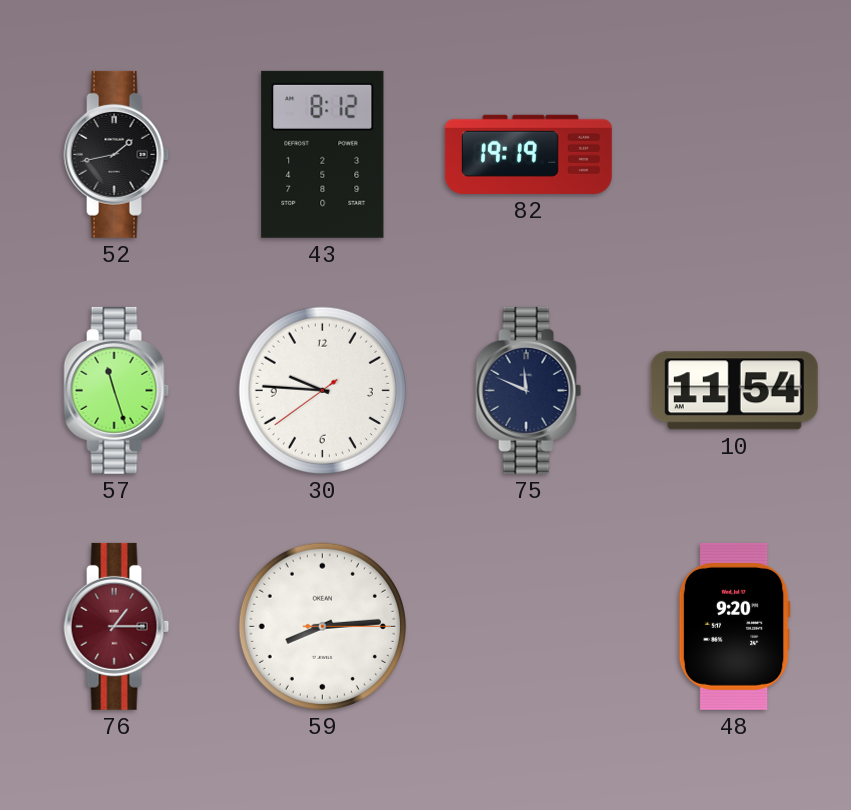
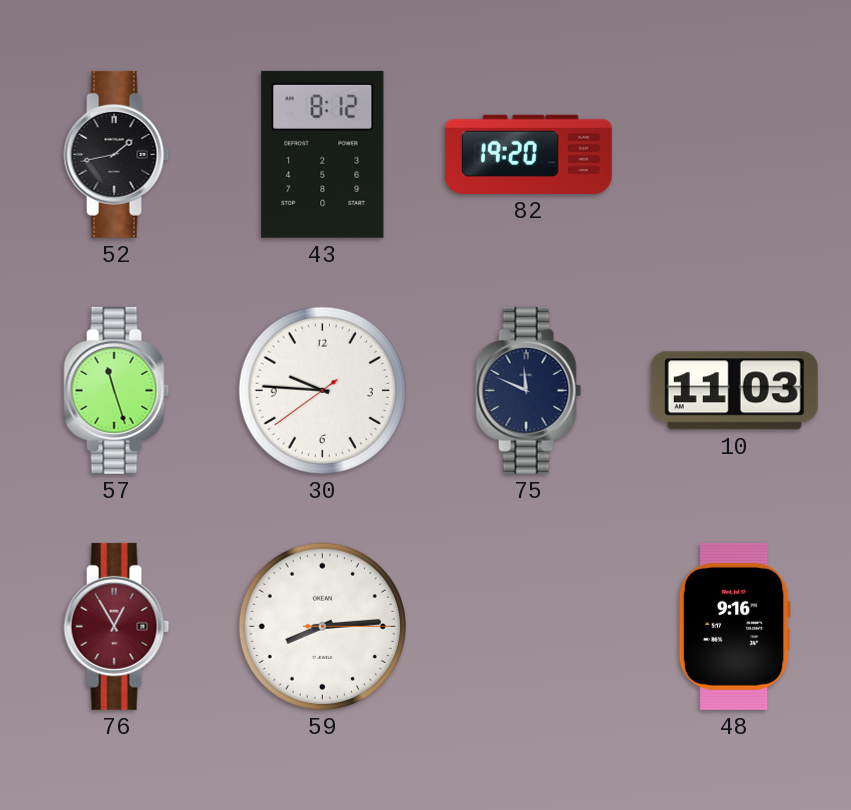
82: 19:19 -> 19:20
10: 11:54 -> 11:03
76: 1:15 -> 12:55
48: 9:20 -> 9:16
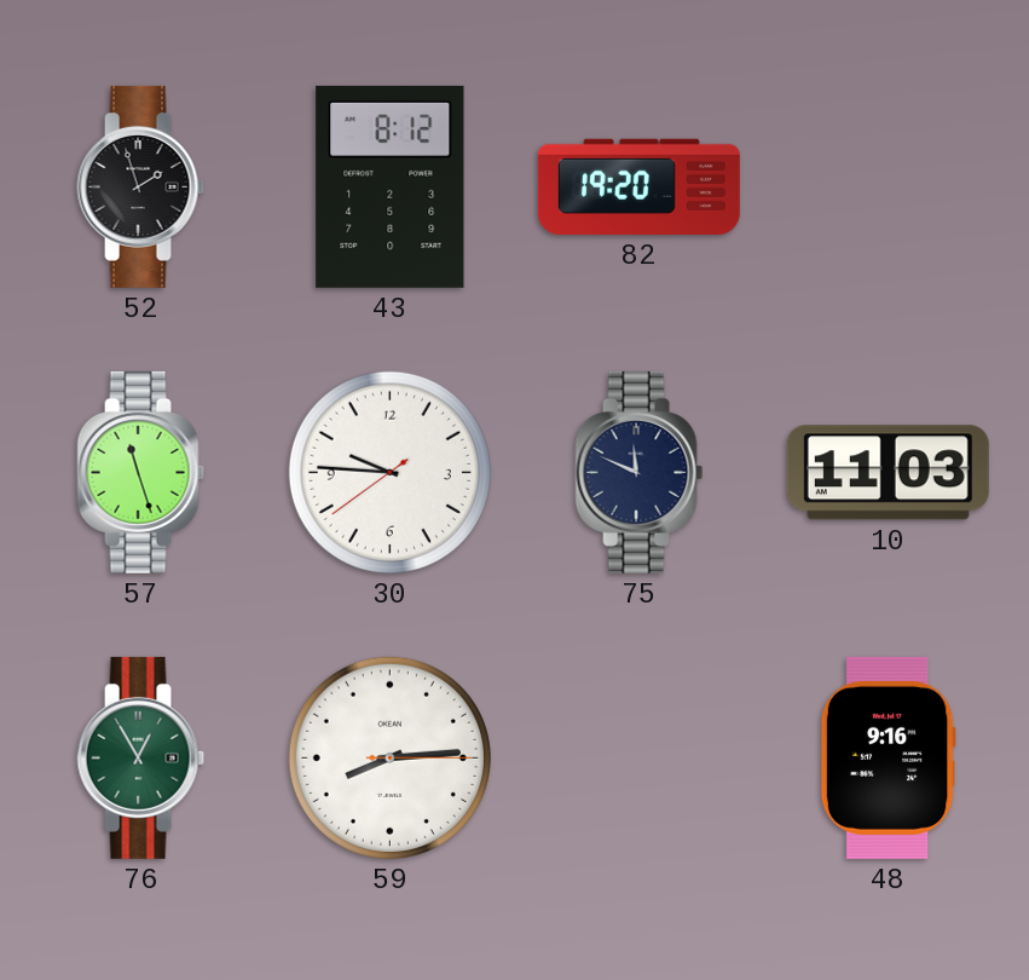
52: 1:43 -> 1:57
76 dial: burgundy -> green
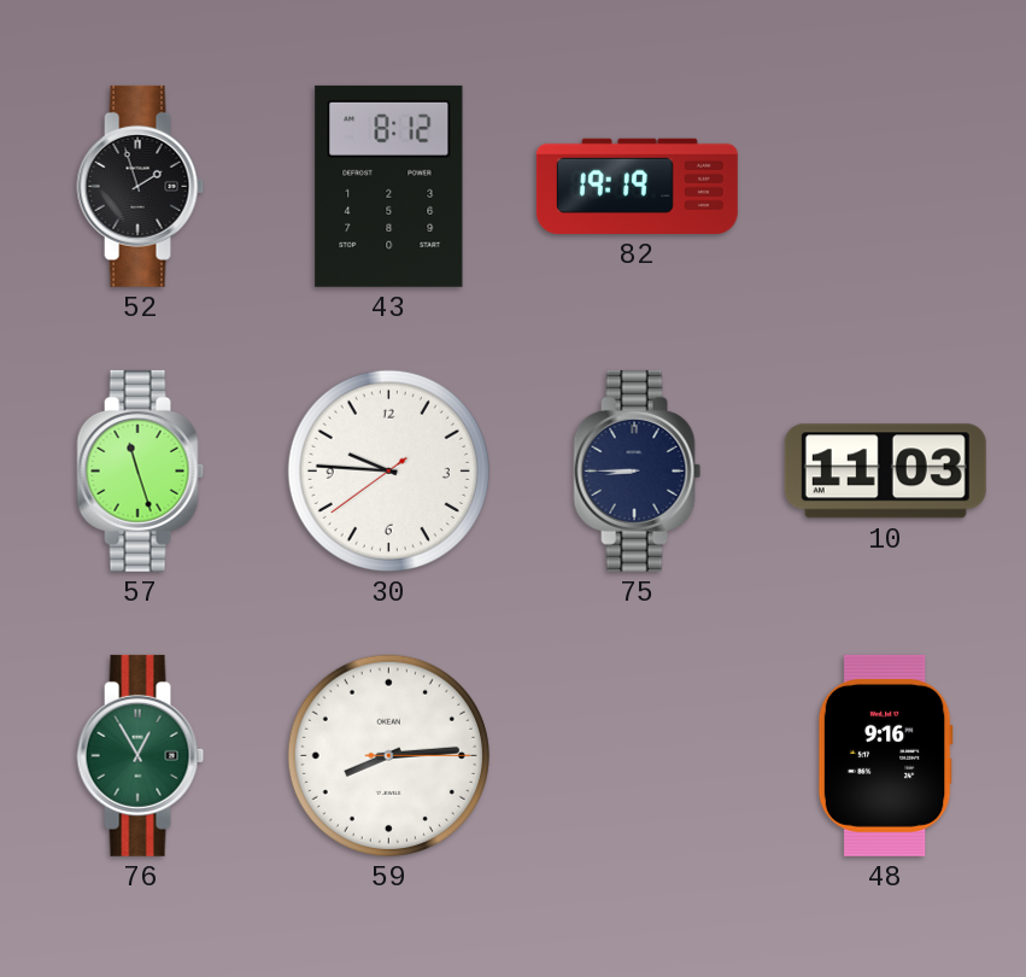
82: 19:20 -> 19:19
75: 11:49 -> 8:45
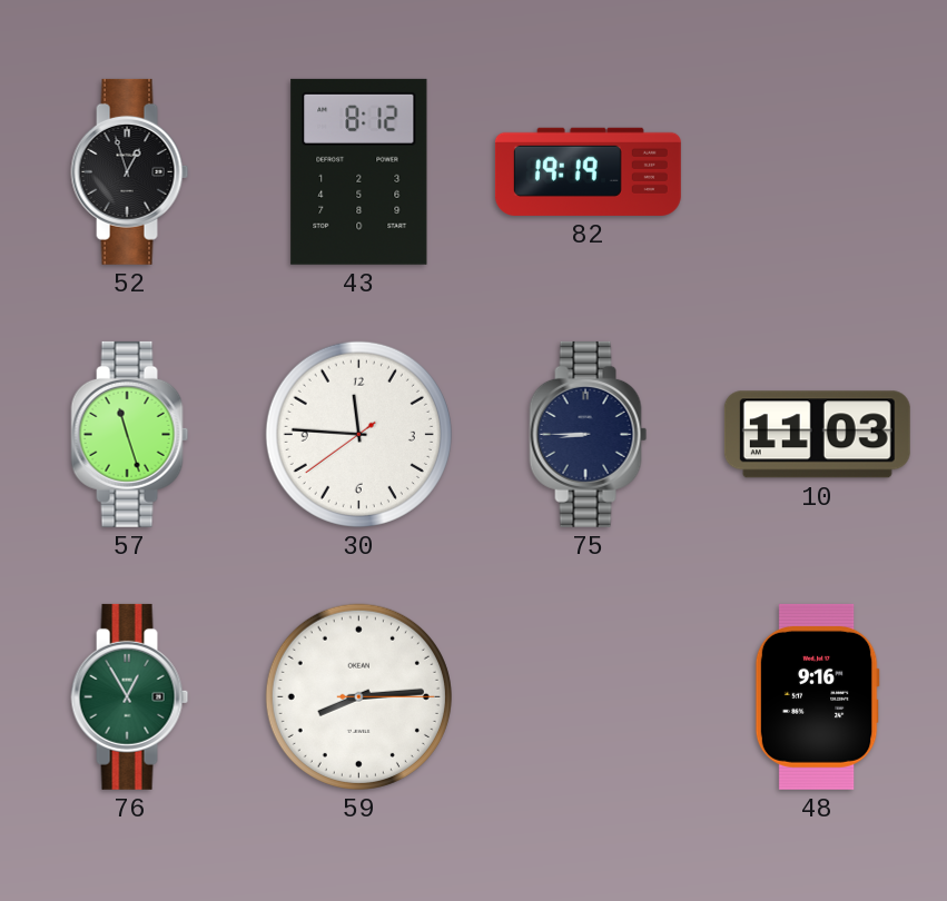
52: 1:57 -> 12:57
30: 9:45 -> 11:45
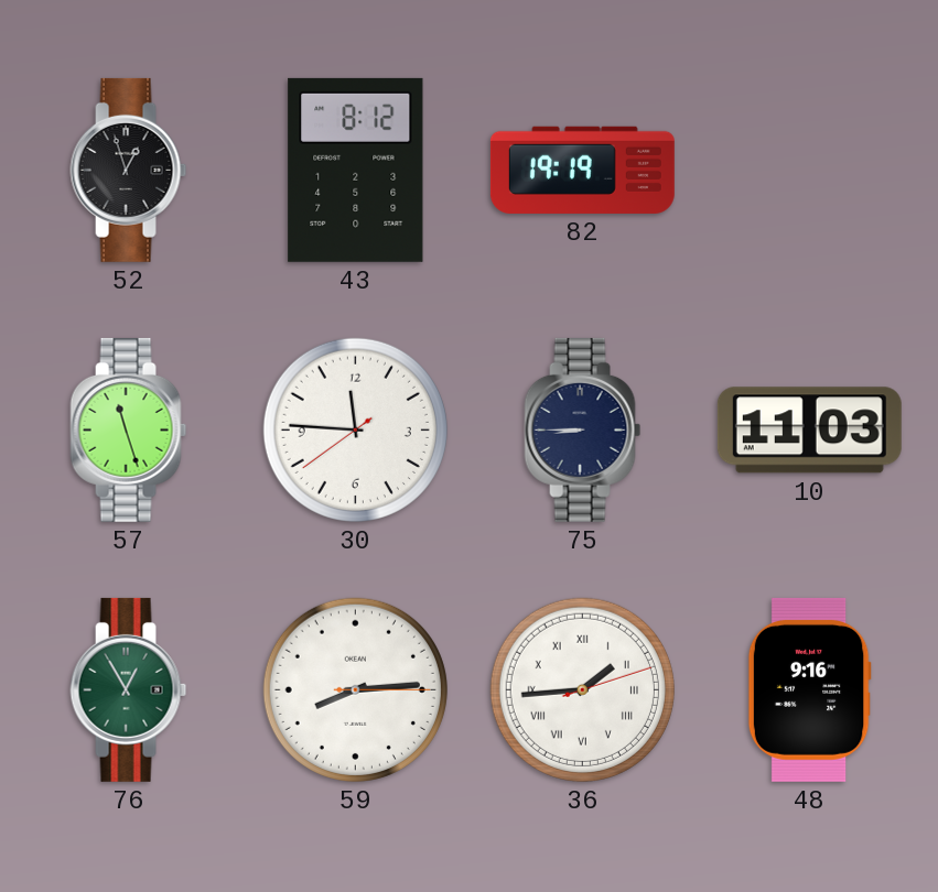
36: none -> 1:44
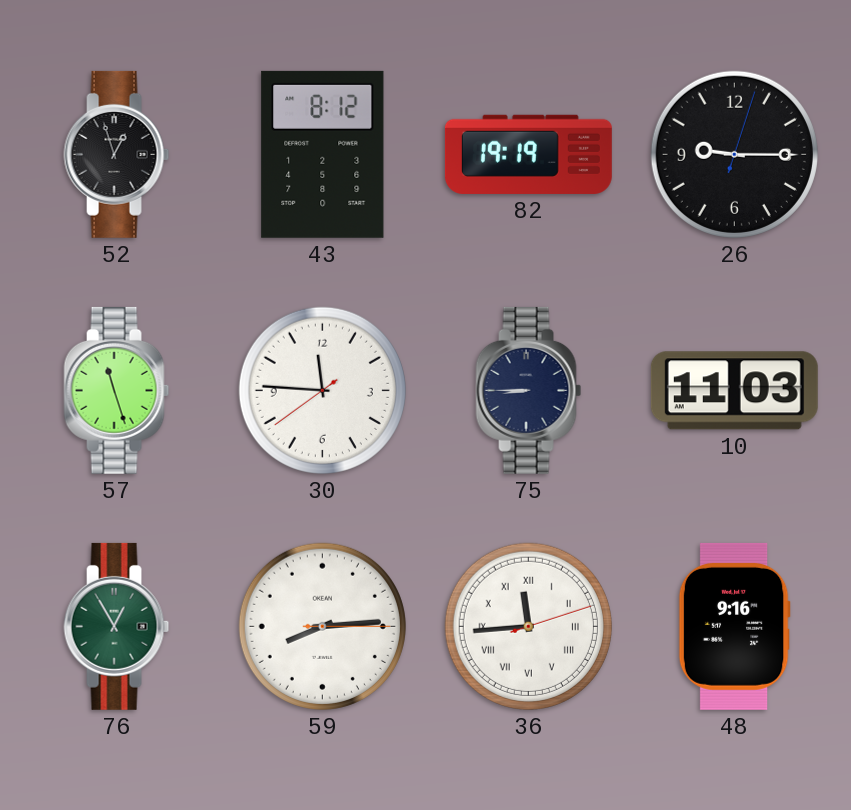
26: none -> 9:15
36: 1:44 -> 11:44
